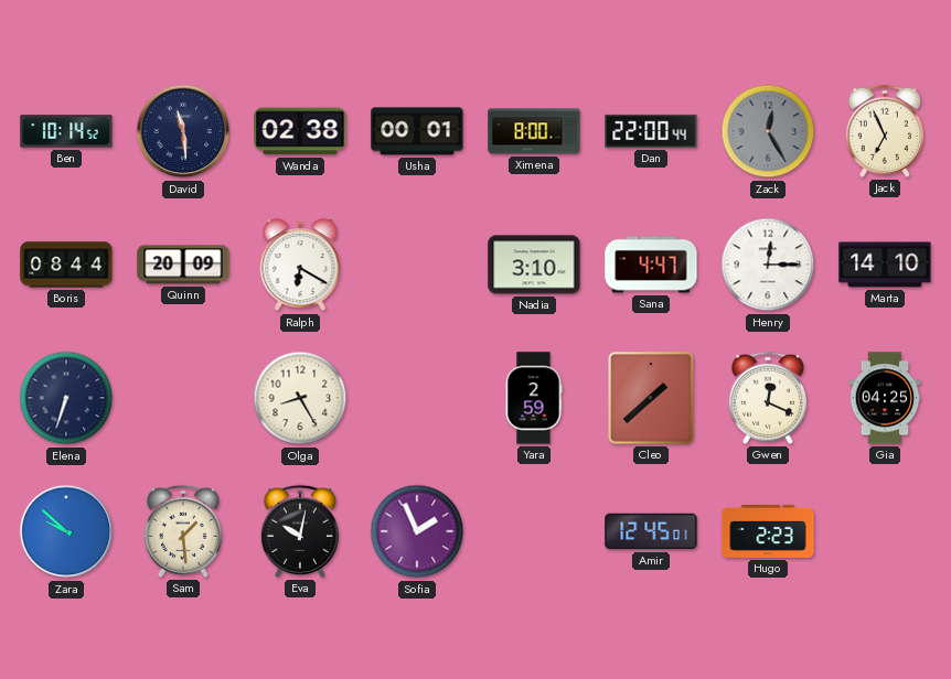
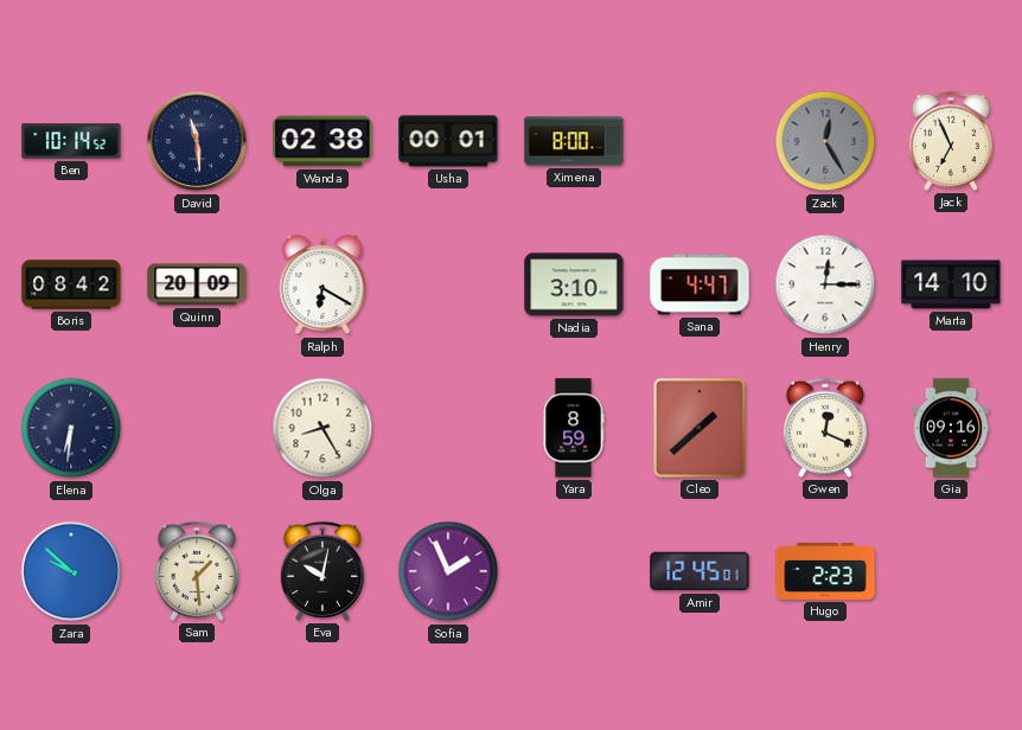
Dan: 22:00 -> none
Boris: 08:44 -> 08:42
Elena: 6:33 -> 6:31
Yara: 2:59 -> 8:59
Gia: 04:25 -> 09:16
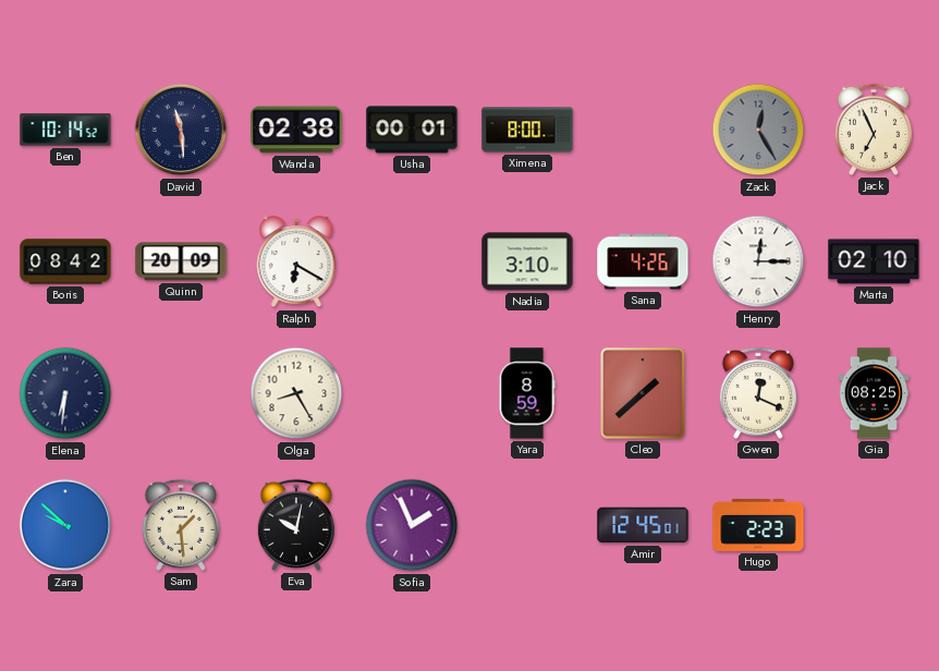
Sana: 4:47 -> 4:26
Marta: 14:10 -> 02:10
Gia: 09:16 -> 08:25
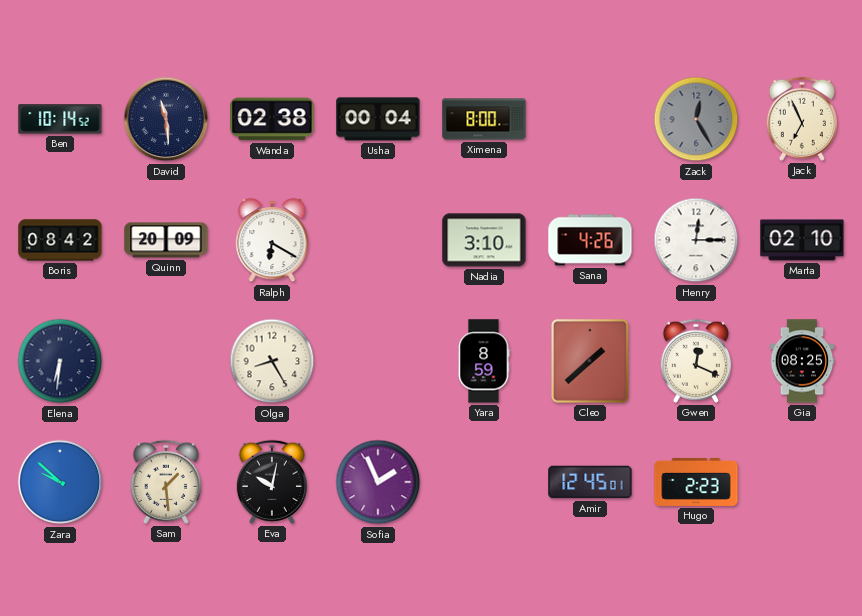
Usha: 00:01 -> 00:04
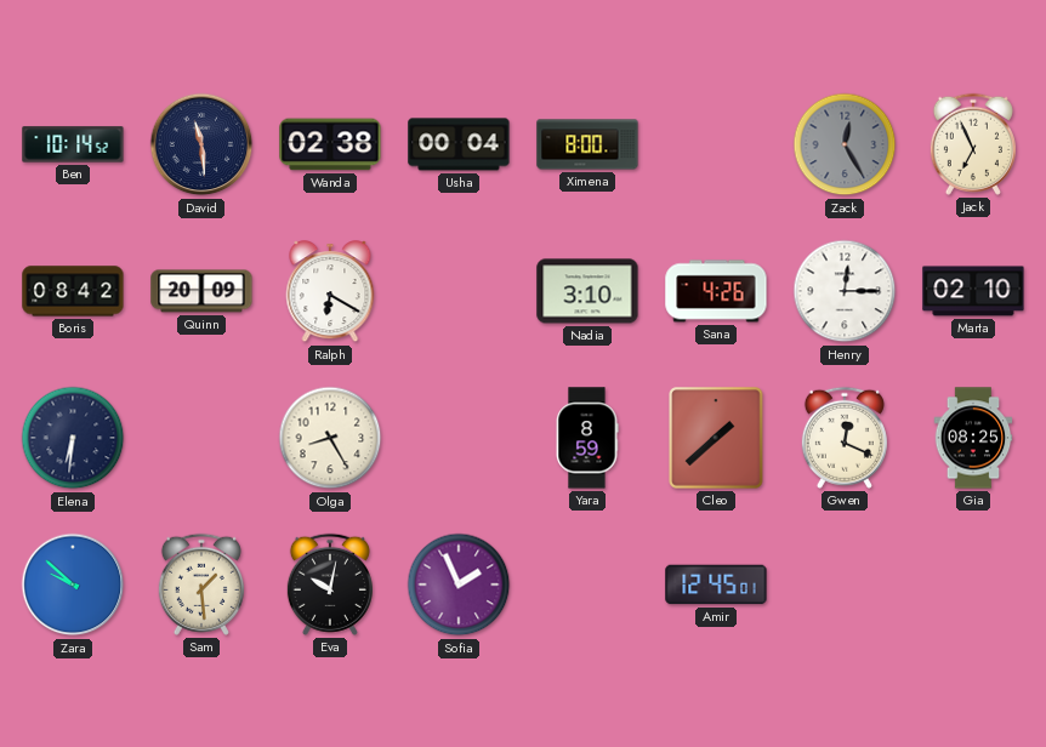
Hugo: 2:23 -> none
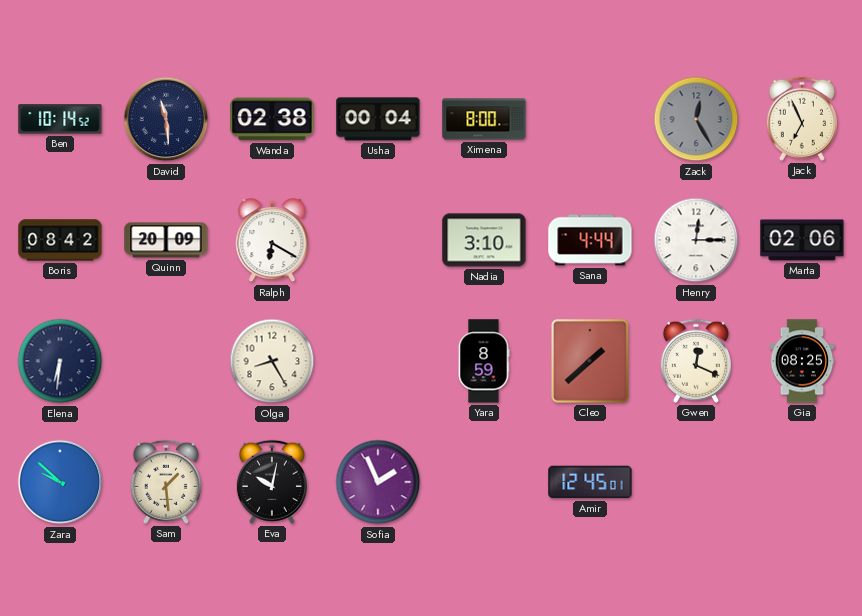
Sana: 4:26 -> 4:44
Marta: 02:10 -> 02:06
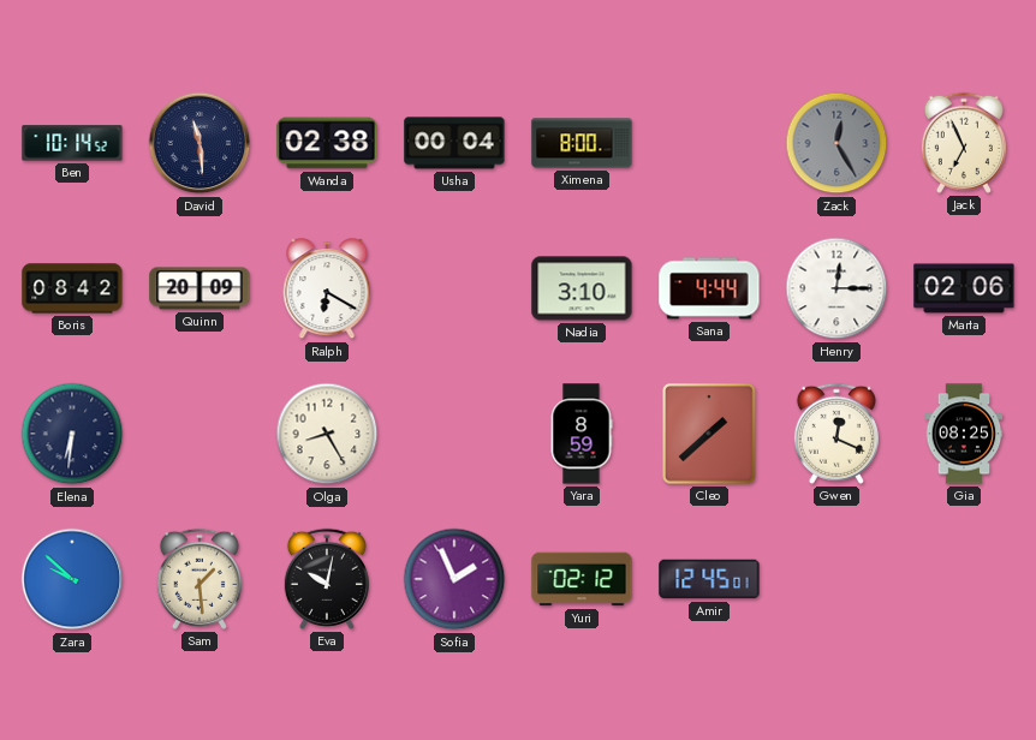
Yuri: none -> 02:12
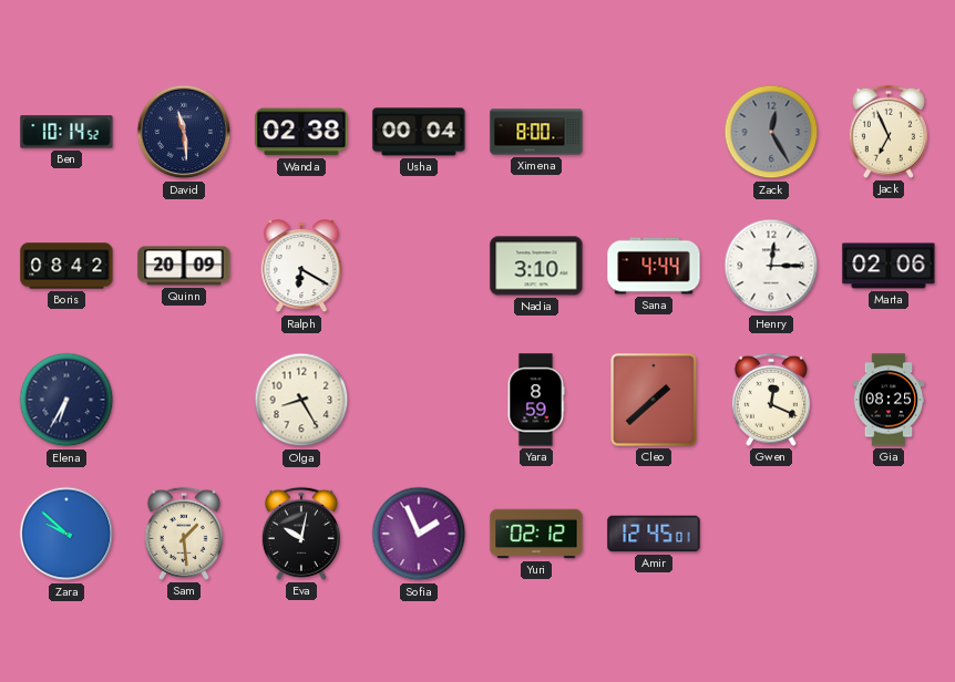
Elena: 6:31 -> 6:35
